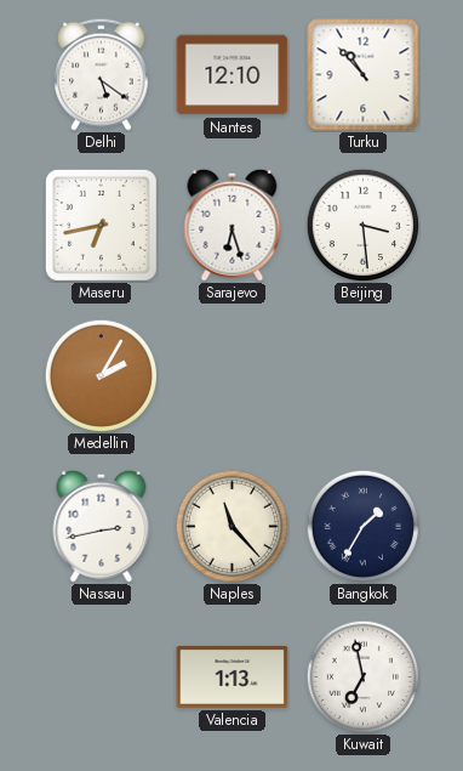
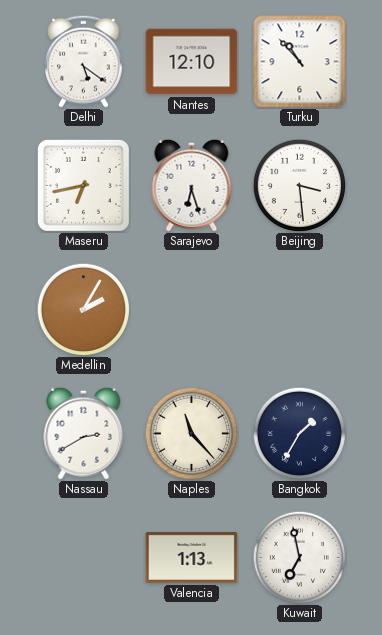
Nassau: 2:43 -> 2:40
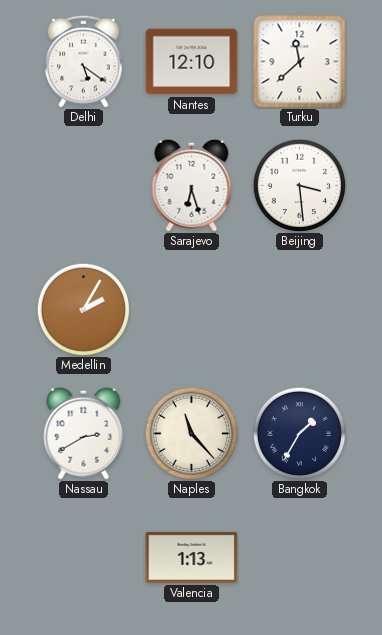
Turku: 10:53 -> 11:38
Maseru: 6:43 -> none
Kuwait: 6:58 -> none
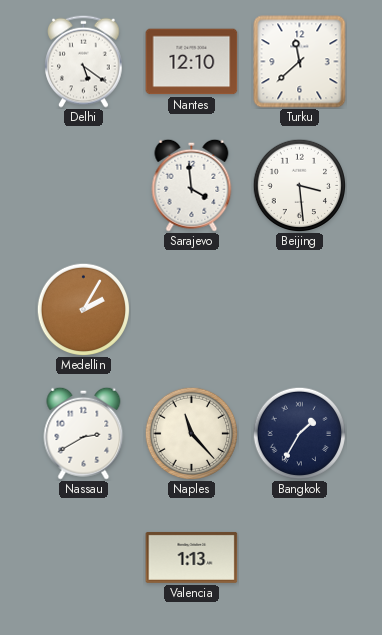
Sarajevo: 6:27 -> 3:59
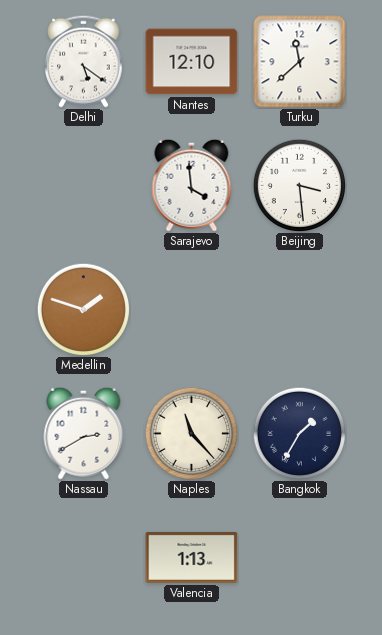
Medellin: 2:05 -> 1:48
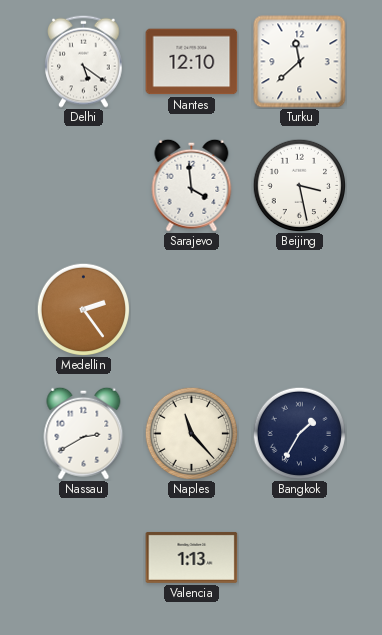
Beijing: 3:29 -> 3:28
Medellin: 1:48 -> 2:24
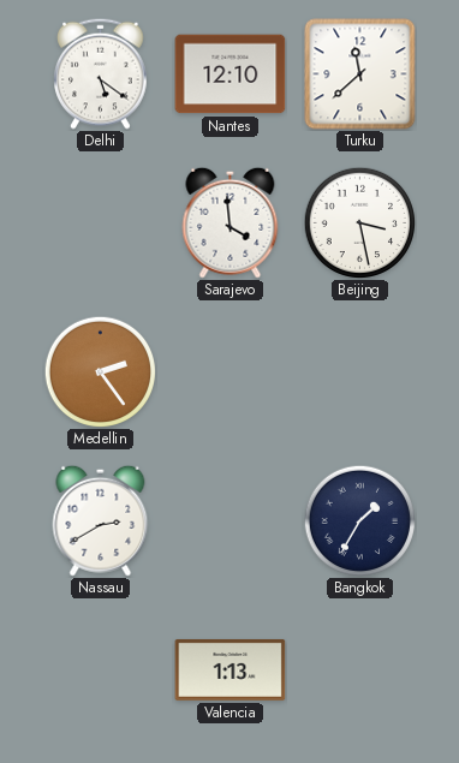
Naples: 11:23 -> none
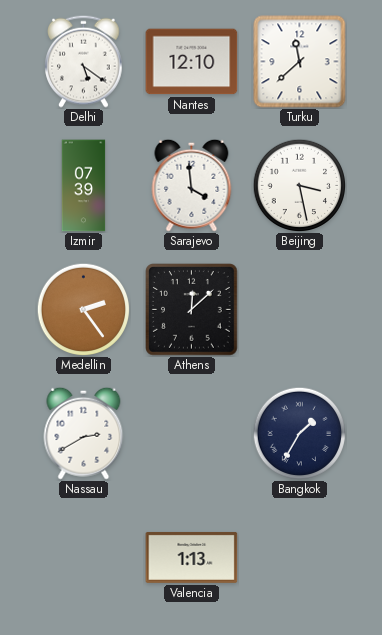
Izmir: none -> 07:39
Athens: none -> 12:08
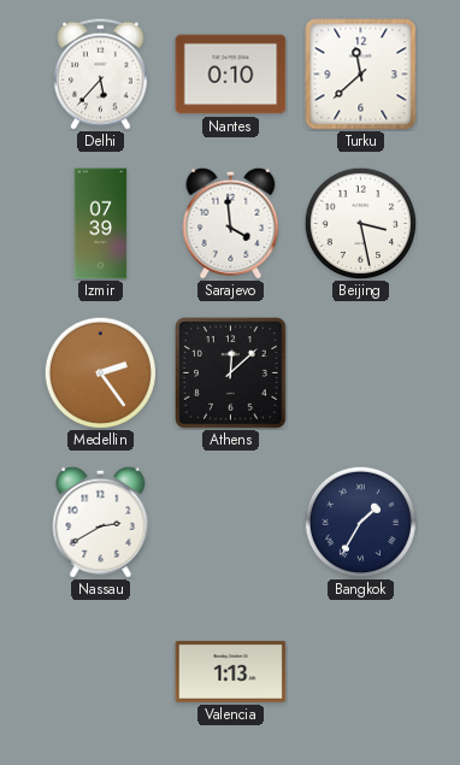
Delhi: 5:21 -> 5:37
Nantes: 12:10 -> 0:10
